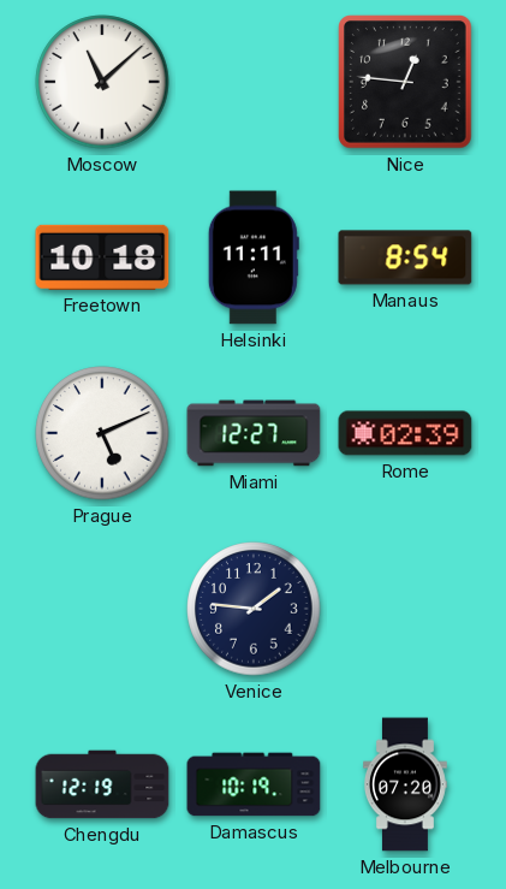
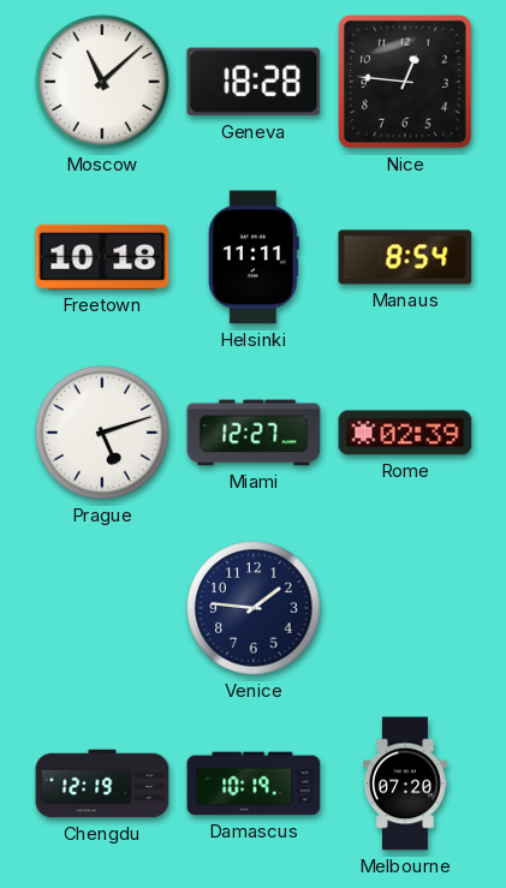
Geneva: none -> 18:28
Prague: 5:11 -> 5:12
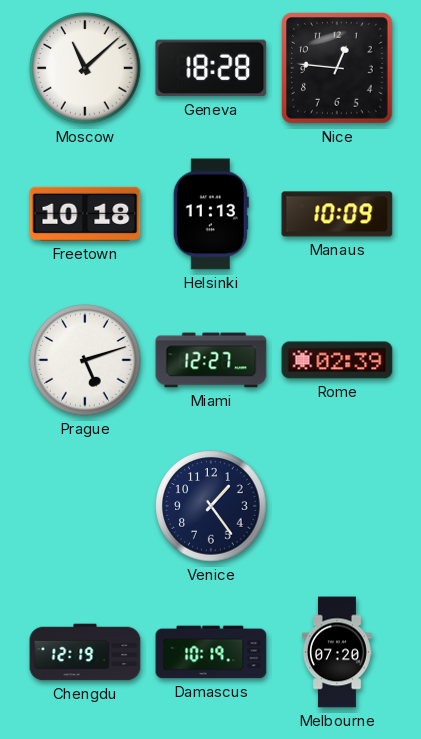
Helsinki: 11:11 -> 11:13
Manaus: 8:54 -> 10:09
Venice: 1:46 -> 1:24
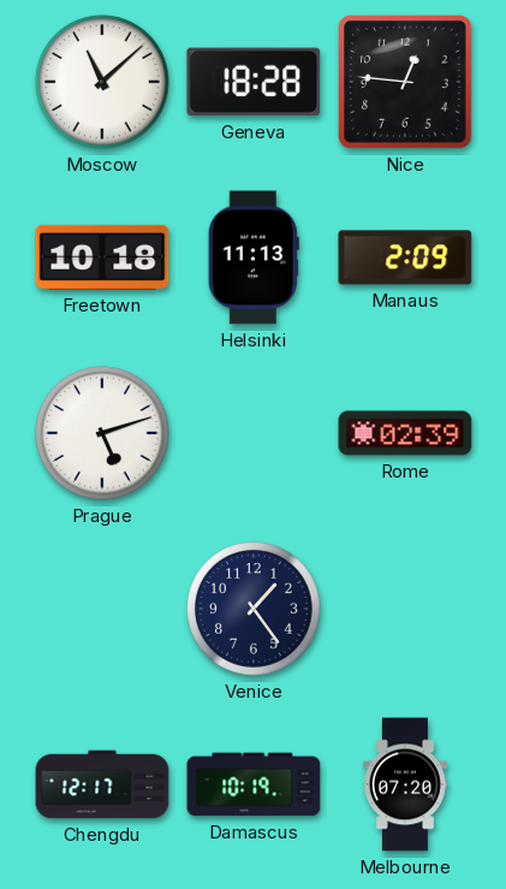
Manaus: 10:09 -> 2:09
Miami: 12:27 -> none
Chengdu: 12:19 -> 12:17
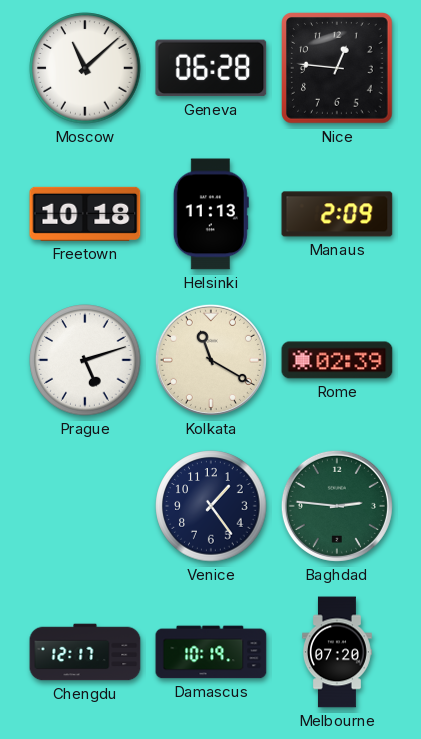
Geneva: 18:28 -> 06:28
Kolkata: none -> 11:20
Baghdad: none -> 2:46
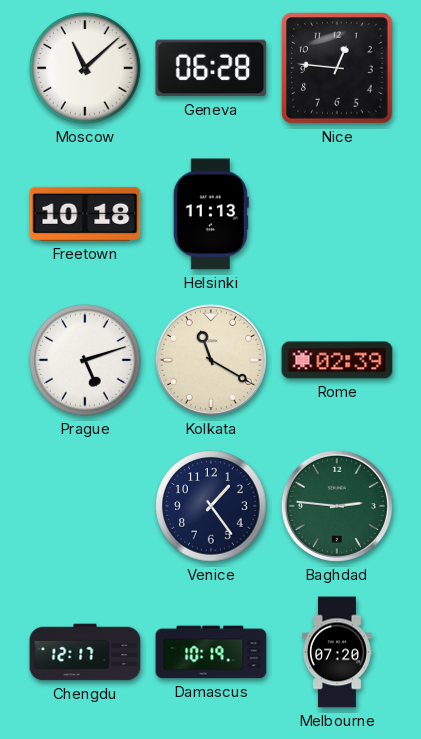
Manaus: 2:09 -> none
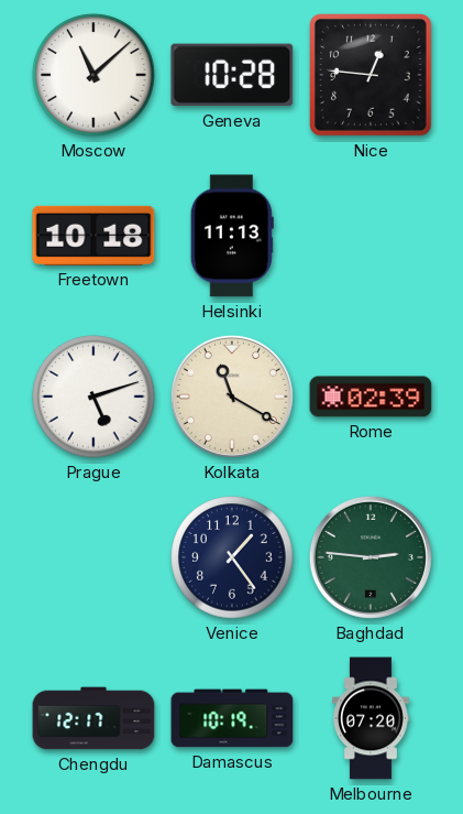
Geneva: 06:28 -> 10:28
